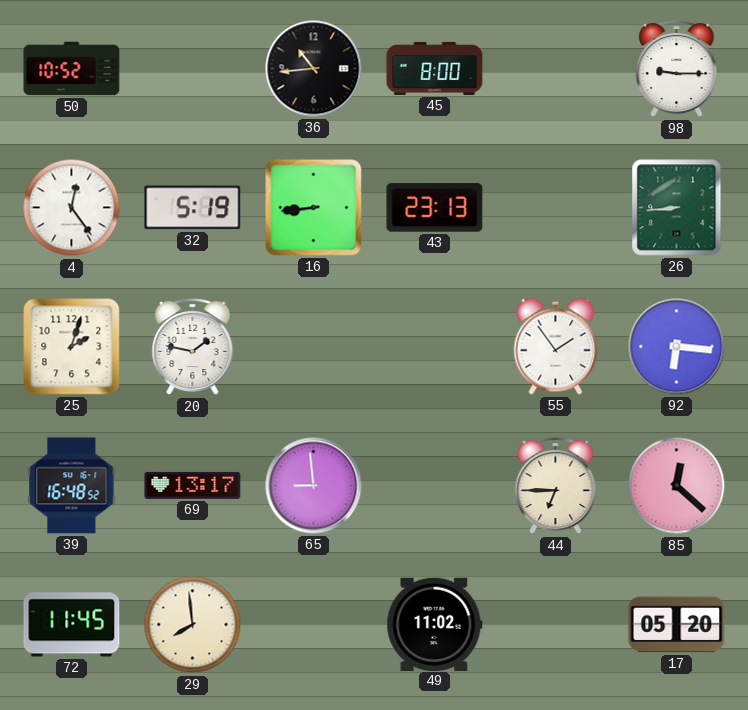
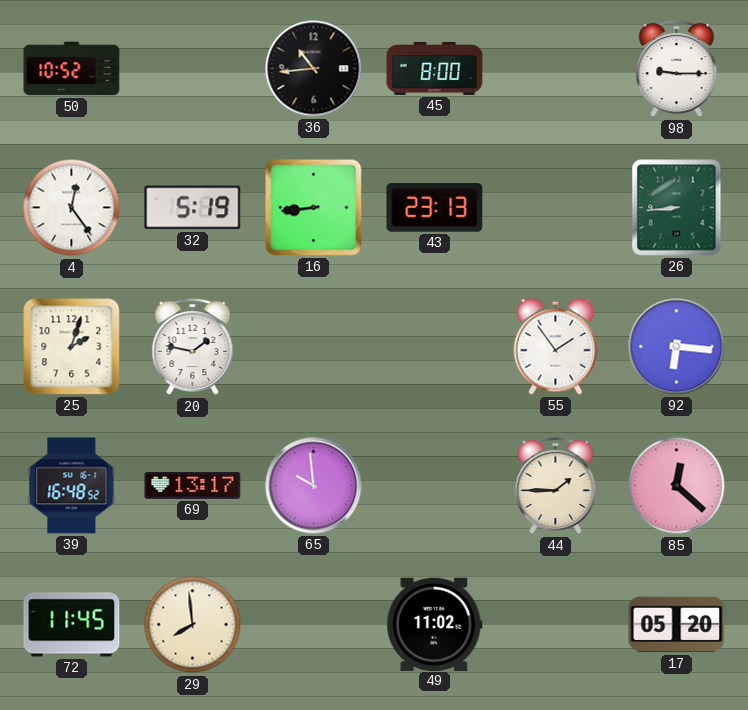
65: 8:59 -> 9:59
44: 6:45 -> 1:45
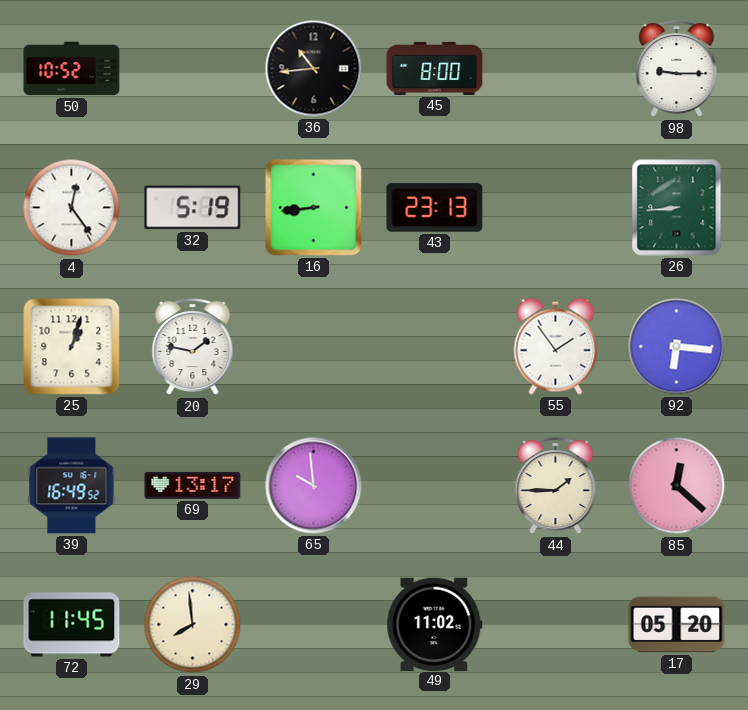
25: 2:03 -> 1:03
39: 16:48 -> 16:49
